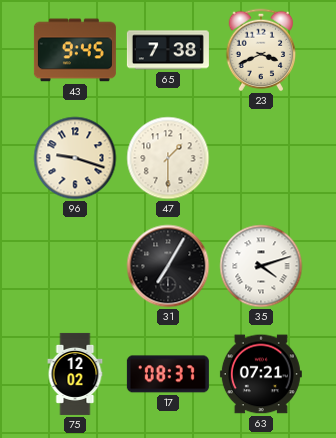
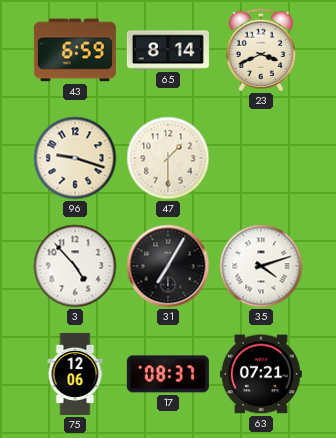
43: 9:45 -> 6:59
65: 7:38 -> 8:14
3: none -> 4:53
75: 12:02 -> 12:06
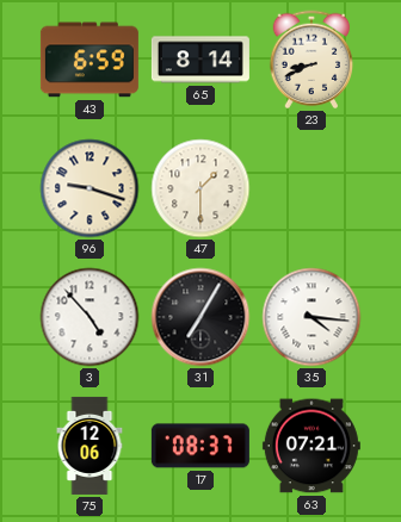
23: 3:41 -> 8:41
35: 4:12 -> 4:16
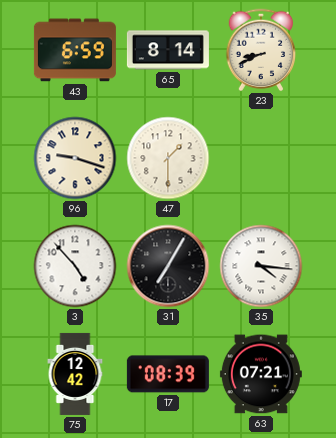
75: 12:06 -> 12:42
17: 08:37 -> 08:39
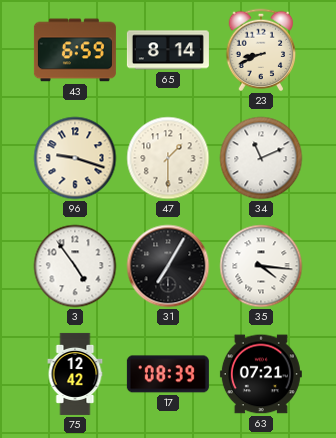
34: none -> 11:11
3: 4:53 -> 4:54
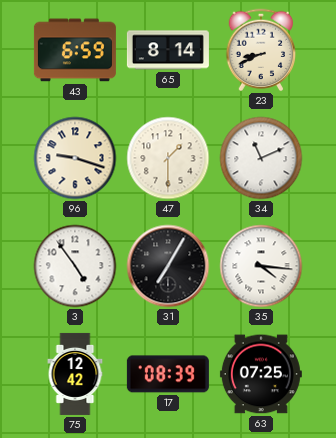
63: 07:21 -> 07:25
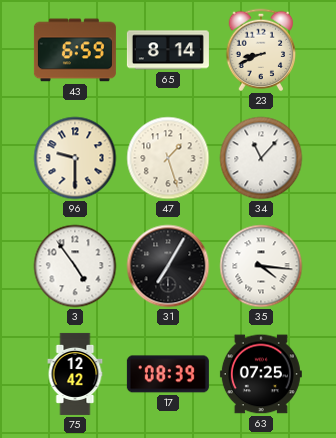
96: 9:18 -> 9:30
47: 1:30 -> 1:27
34: 11:11 -> 11:07
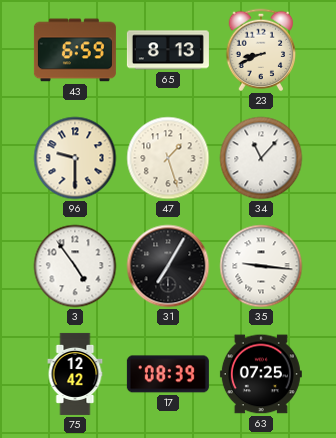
65: 8:14 -> 8:13
35: 4:16 -> 9:16
